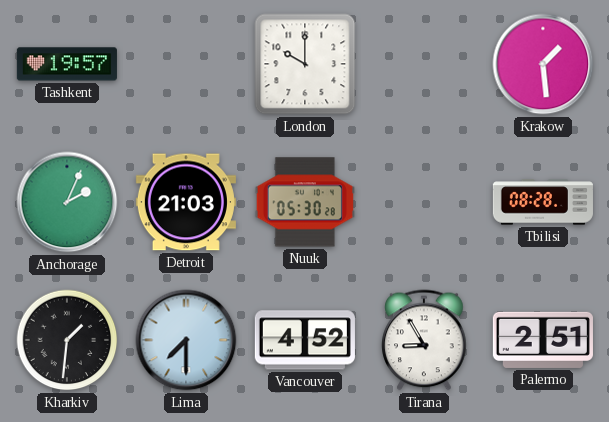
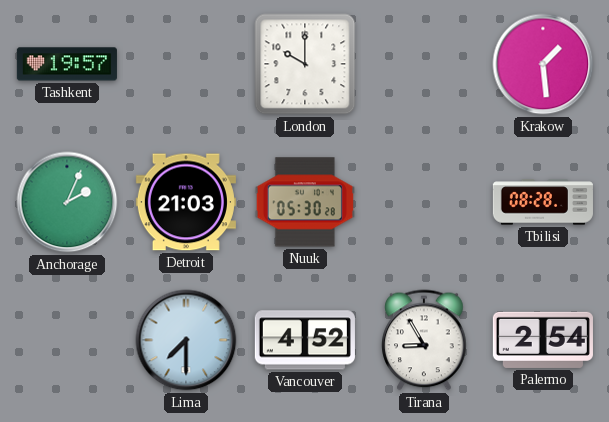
Kharkiv: 1:31 -> none
Palermo: 2:51 -> 2:54
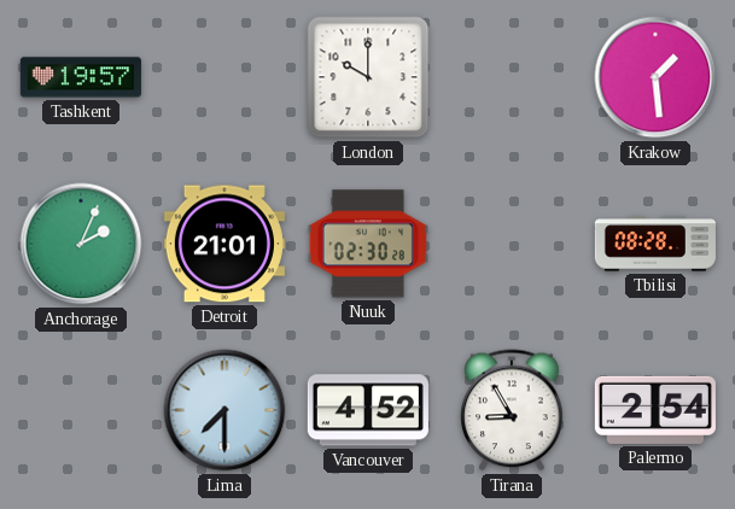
Detroit: 21:03 -> 21:01
Nuuk: 05:30 -> 02:30
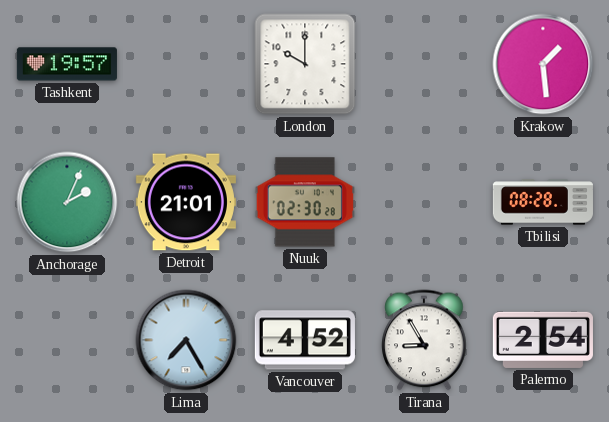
Lima: 7:30 -> 7:25
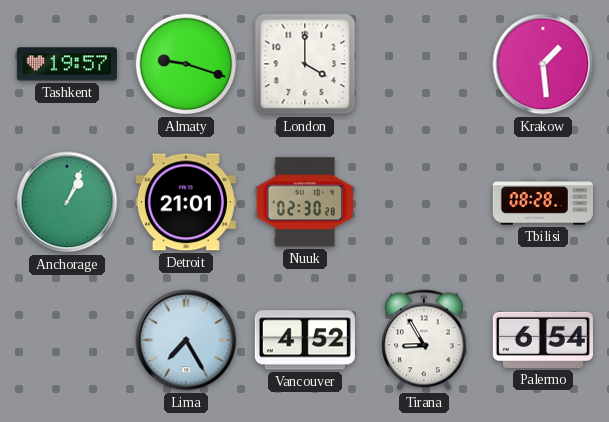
Almaty: none -> 9:18
London: 10:00 -> 4:00
Anchorage: 2:04 -> 1:04
Palermo: 2:54 -> 6:54
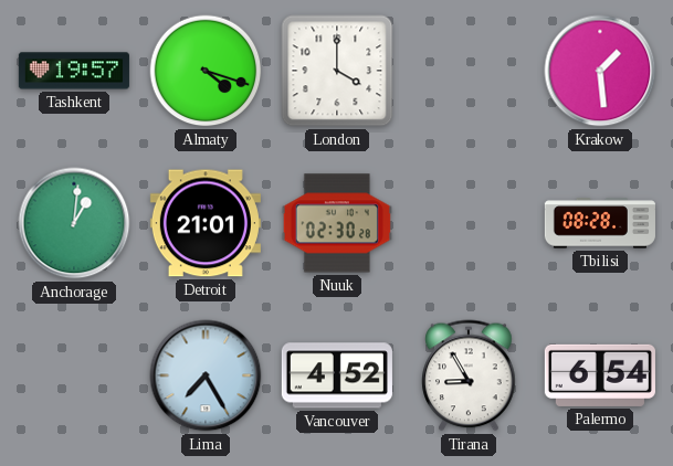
Almaty: 9:18 -> 4:18
Anchorage: 1:04 -> 1:01
